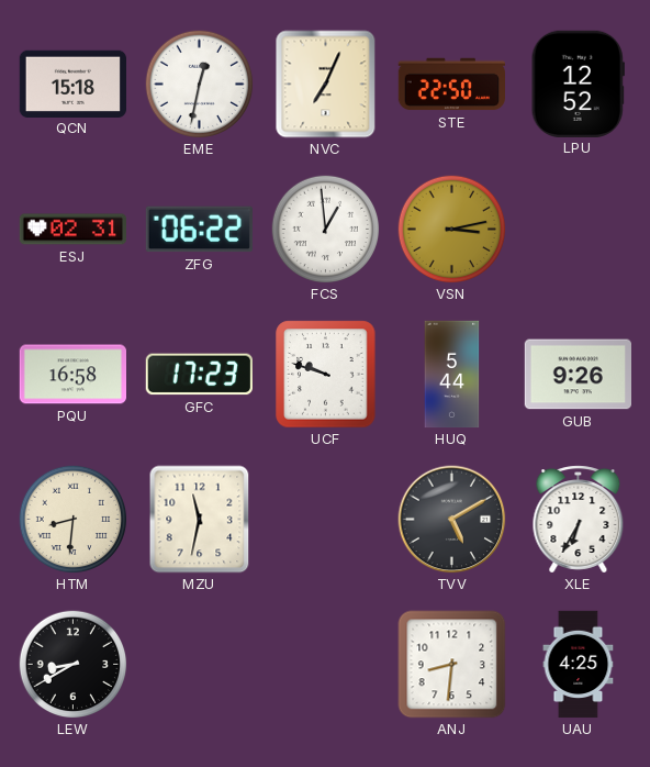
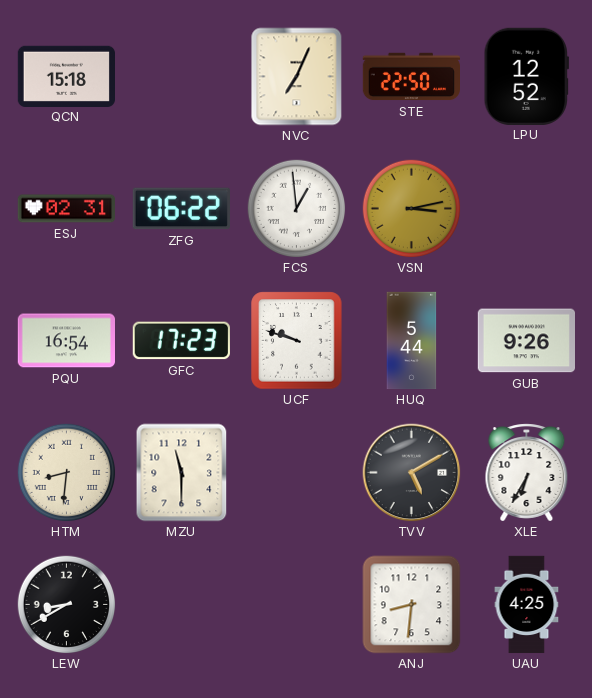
EME: 12:32 -> none
PQU: 16:58 -> 16:54
MZU: 11:32 -> 11:30
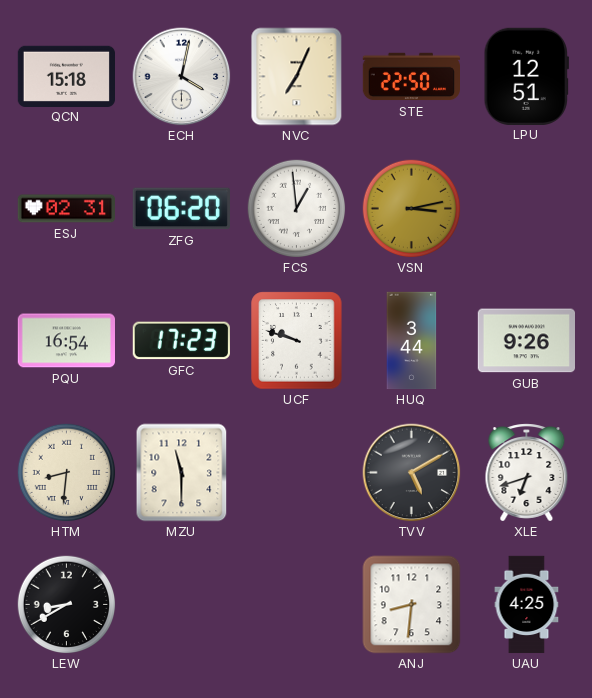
ECH: none -> 4:02
LPU: 12:52 -> 12:51
ZFG: 06:22 -> 06:20
HUQ: 5:44 -> 3:44
XLE: 6:35 -> 6:42
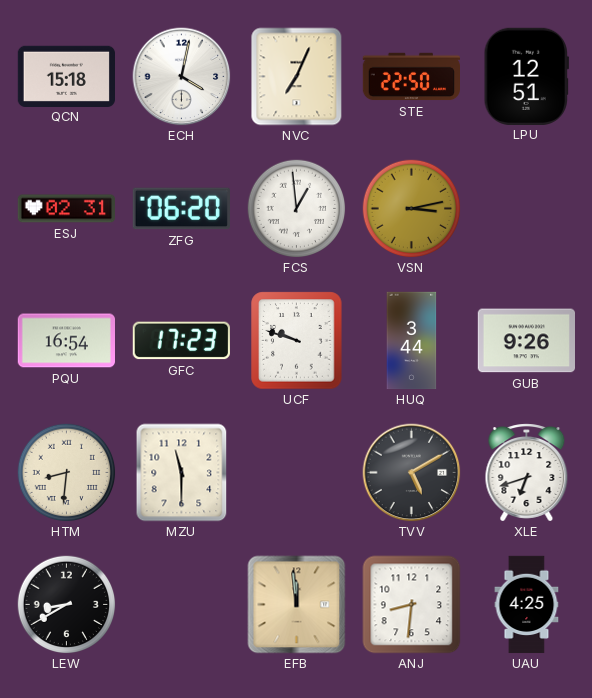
EFB: none -> 11:59
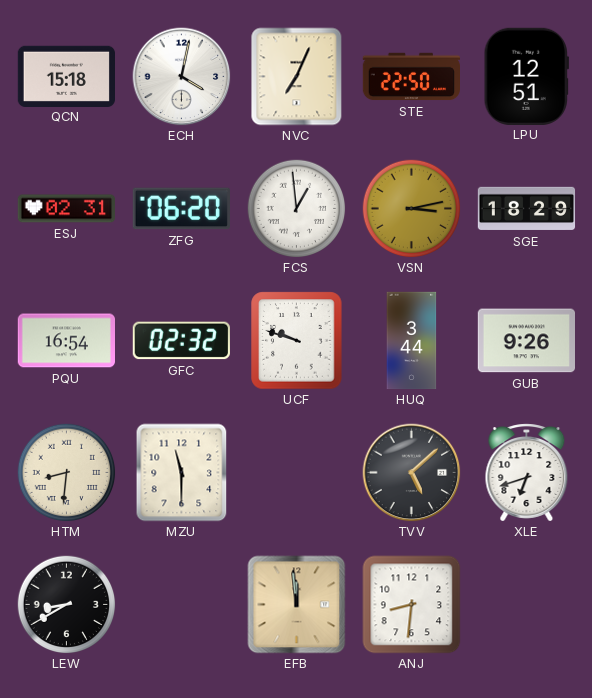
SGE: none -> 18:29
GFC: 17:23 -> 02:32
TVV: 5:10 -> 5:08
UAU: 4:25 -> none
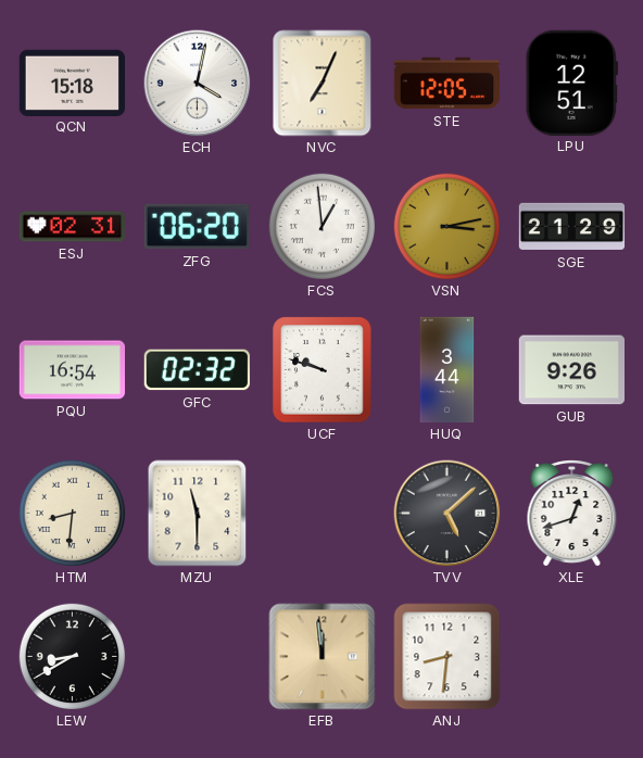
STE: 22:50 -> 12:05
SGE: 18:29 -> 21:29
XLE: 6:42 -> 12:42
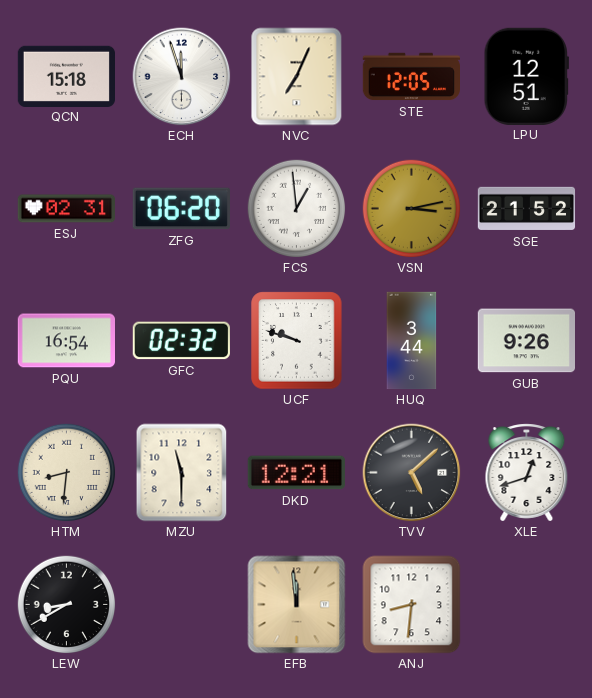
ECH: 4:02 -> 11:57
SGE: 21:29 -> 21:52
DKD: none -> 12:21
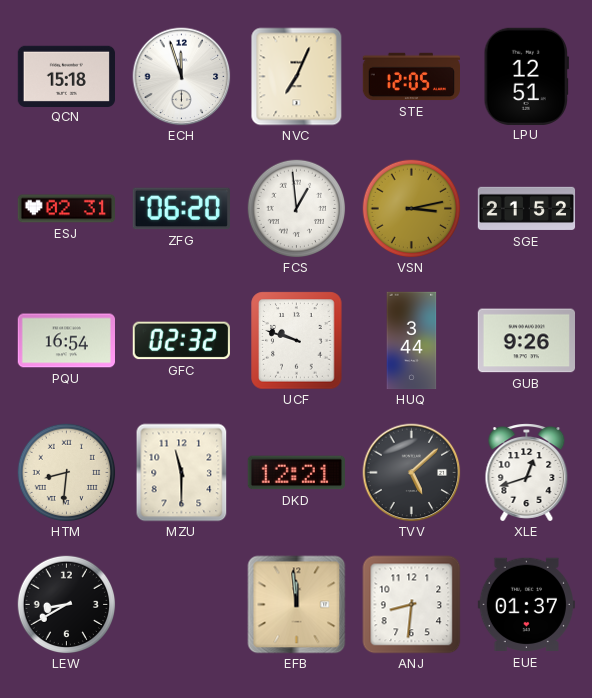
EUE: none -> 01:37
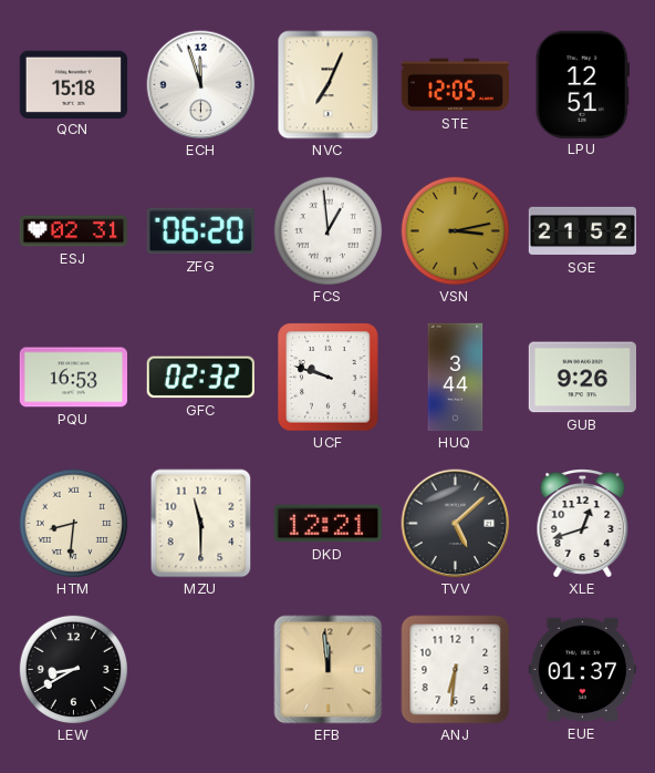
PQU: 16:54 -> 16:53
ANJ: 8:31 -> 6:31
